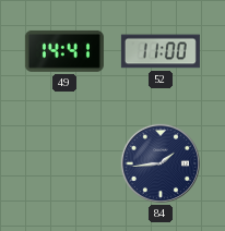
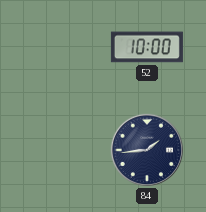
49: 14:41 -> none
52: 11:00 -> 10:00
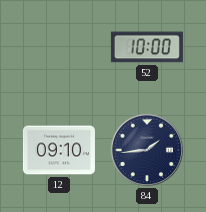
12: none -> 09:10
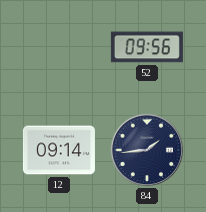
52: 10:00 -> 09:56
12: 09:10 -> 09:14
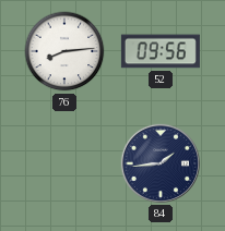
76: none -> 8:14
12: 09:14 -> none
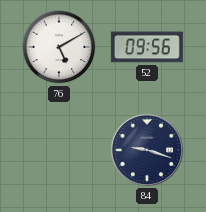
76: 8:14 -> 5:10
84: 1:44 -> 9:18
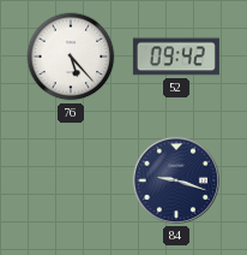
76: 5:10 -> 5:23
52: 09:56 -> 09:42
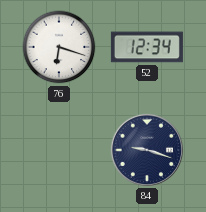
76: 5:23 -> 6:18
52: 09:42 -> 12:34
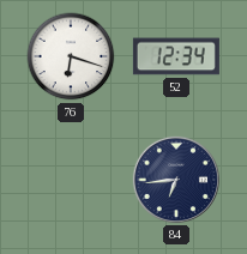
84: 9:18 -> 6:44
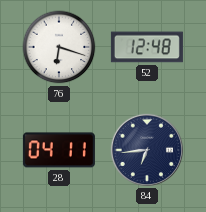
52: 12:34 -> 12:48
28: none -> 04:11
